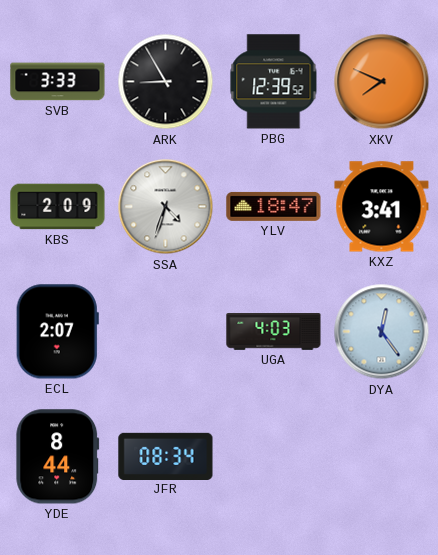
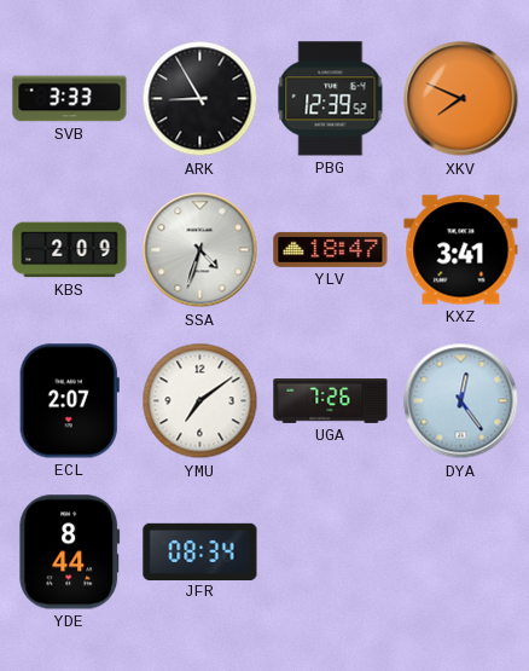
YMU: none -> 7:09
UGA: 4:03 -> 7:26
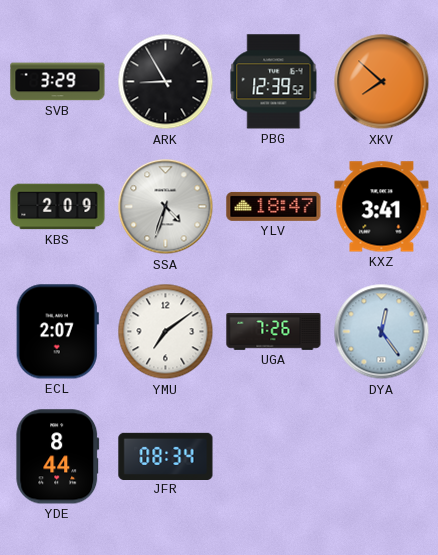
SVB: 3:33 -> 3:29
XKV: 7:49 -> 7:52
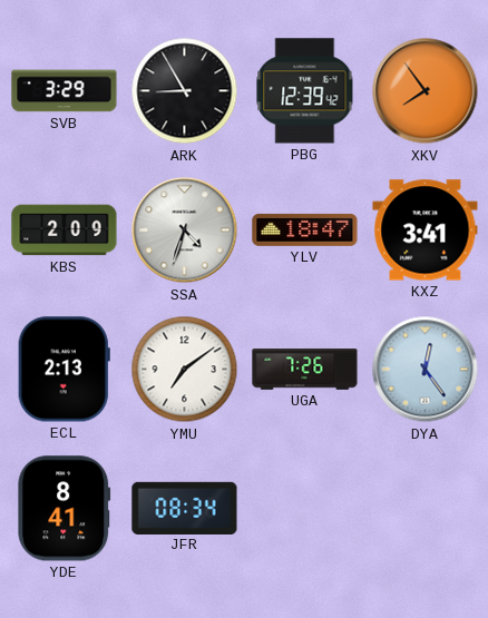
PBG: 12:39:52 -> 12:39:42
XKV: 7:52 -> 7:54
ECL: 2:07 -> 2:13
YDE: 8:44 -> 8:41
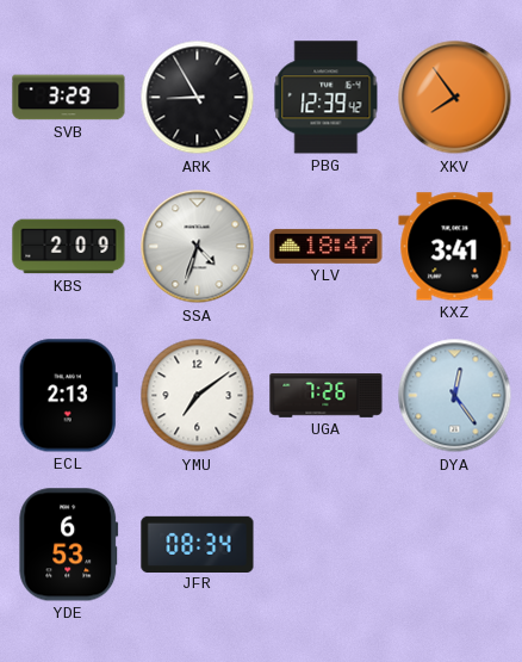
YDE: 8:41 -> 6:53
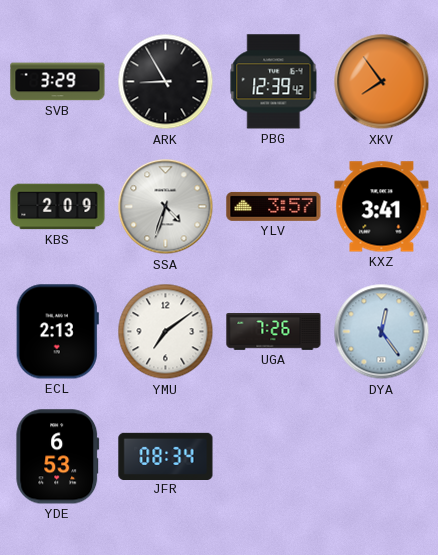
YLV: 18:47 -> 3:57
